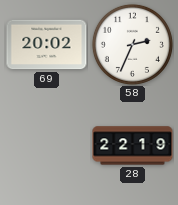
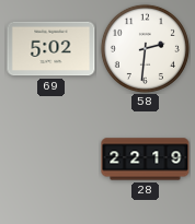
69: 20:02 -> 5:02
58: 2:34 -> 2:31
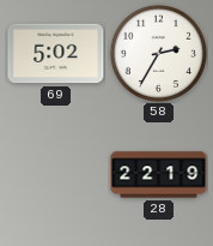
58: 2:31 -> 2:35
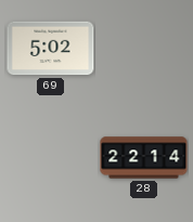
58: 2:35 -> none
28: 22:19 -> 22:14
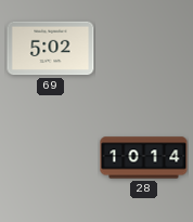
28: 22:14 -> 10:14
